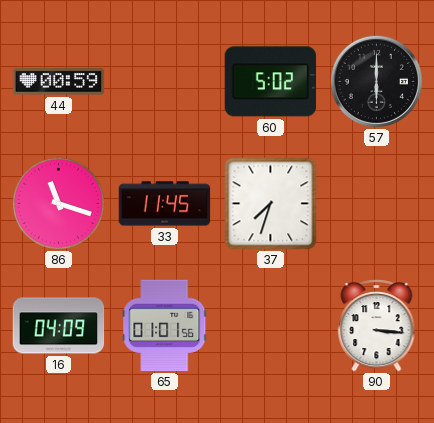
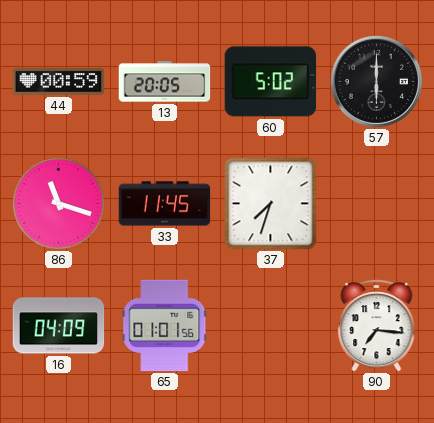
13: none -> 20:05
90: 3:16 -> 7:16
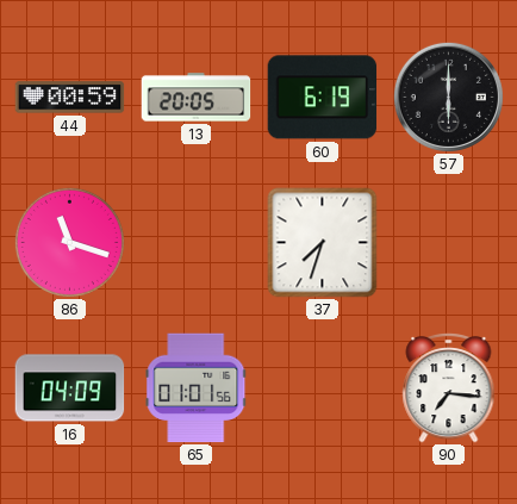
60: 5:02 -> 6:19
33: 11:45 -> none
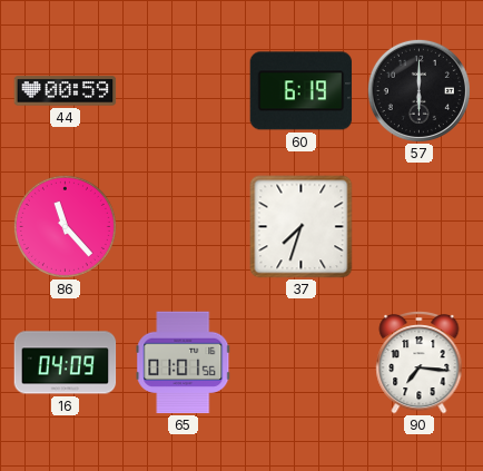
13: 20:05 -> none
86: 11:18 -> 11:23
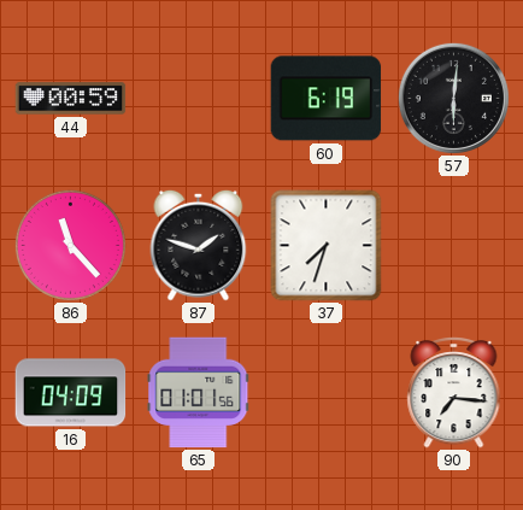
57: 6:00 -> 6:01
87: none -> 1:48
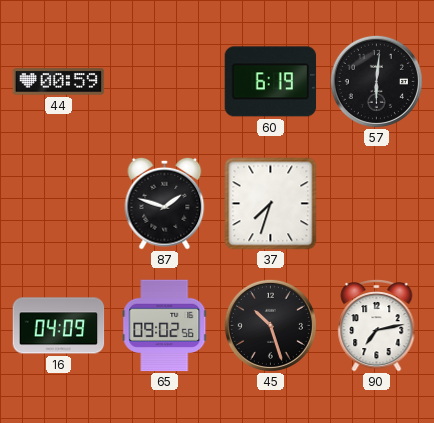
86: 11:23 -> none
65: 01:01 -> 09:02
45: none -> 10:27
90: 7:16 -> 7:13
